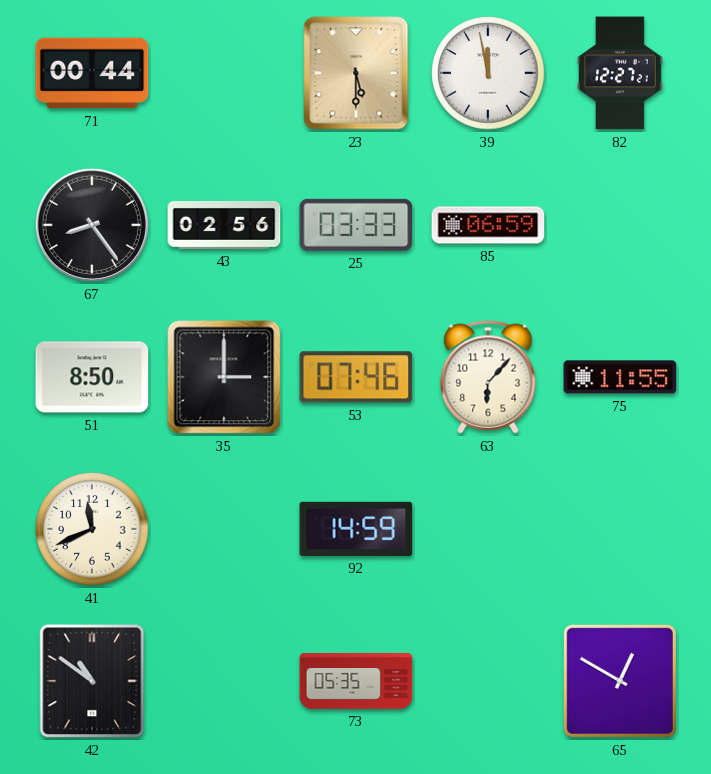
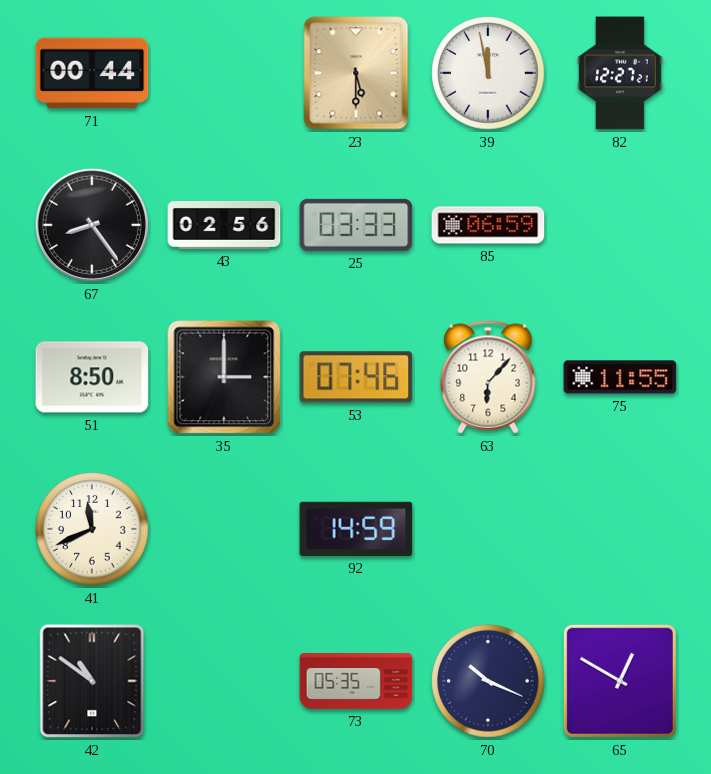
70: none -> 10:19
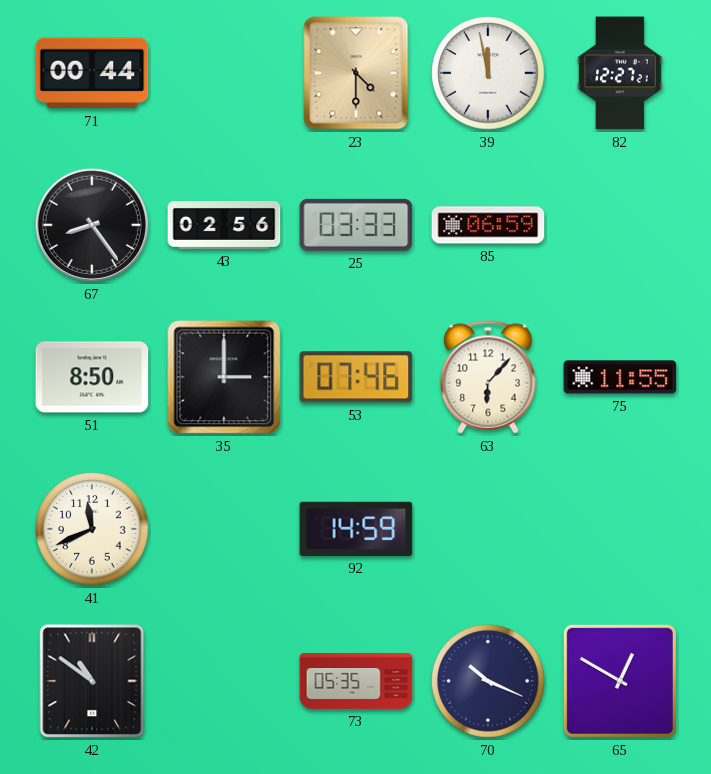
23: 5:30 -> 4:30
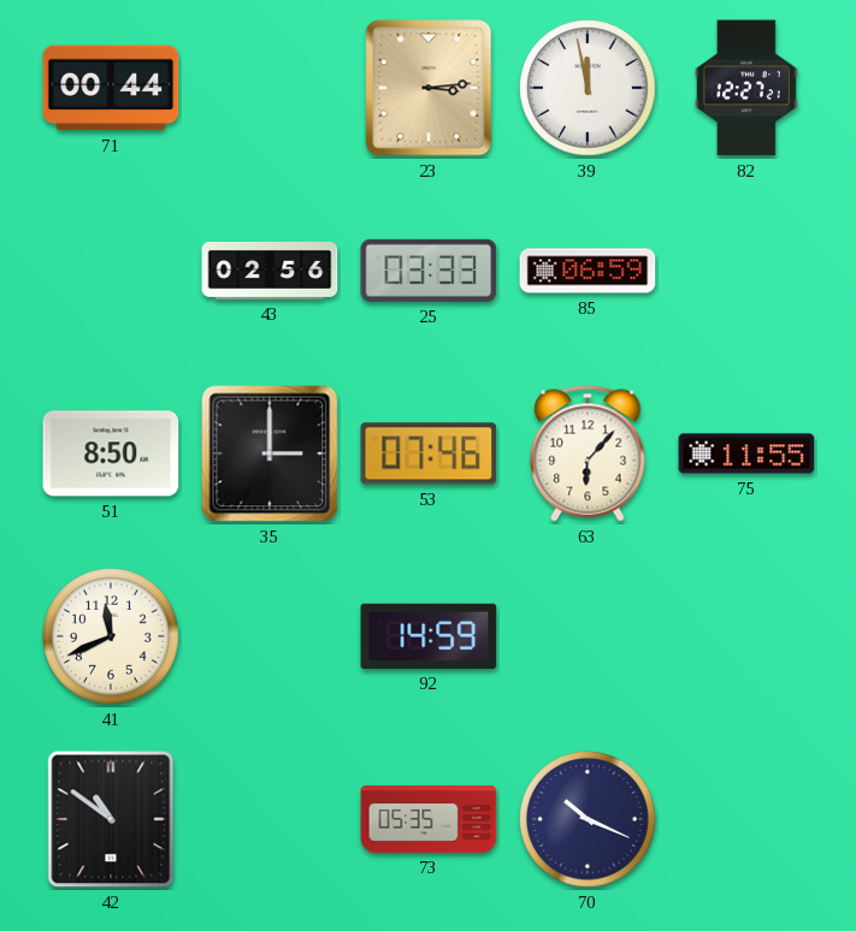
23: 4:30 -> 3:14
67: 8:24 -> none
65: 12:50 -> none
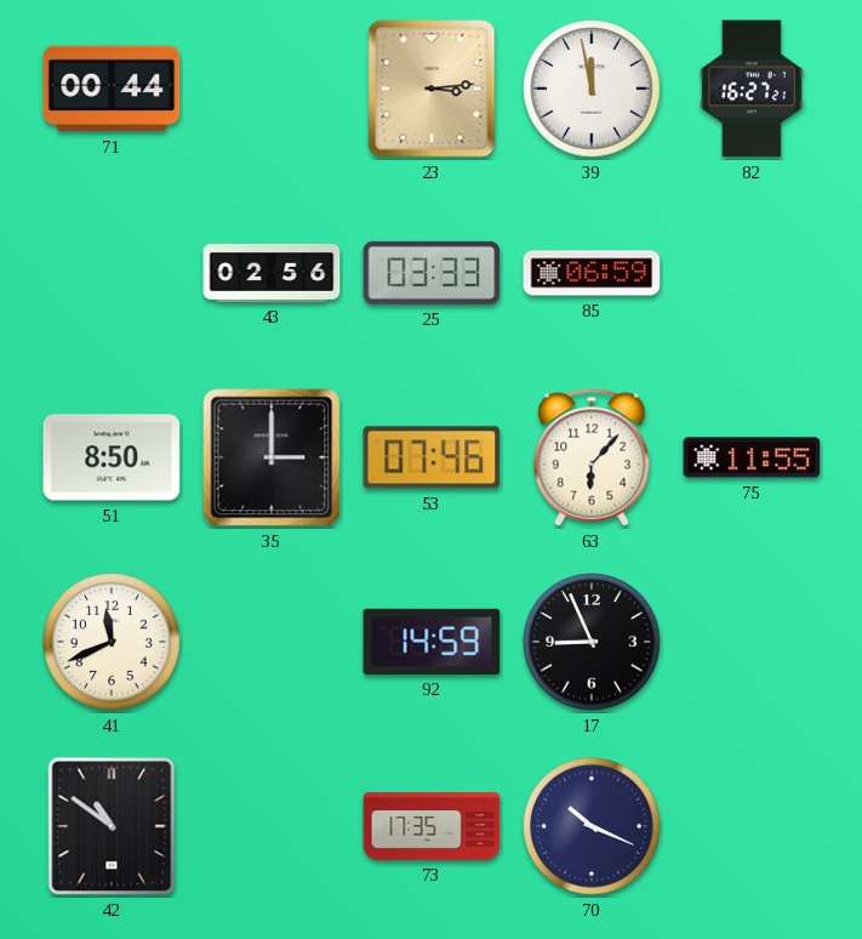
82: 12:27 -> 16:27
17: none -> 8:56
73: 05:35 -> 17:35
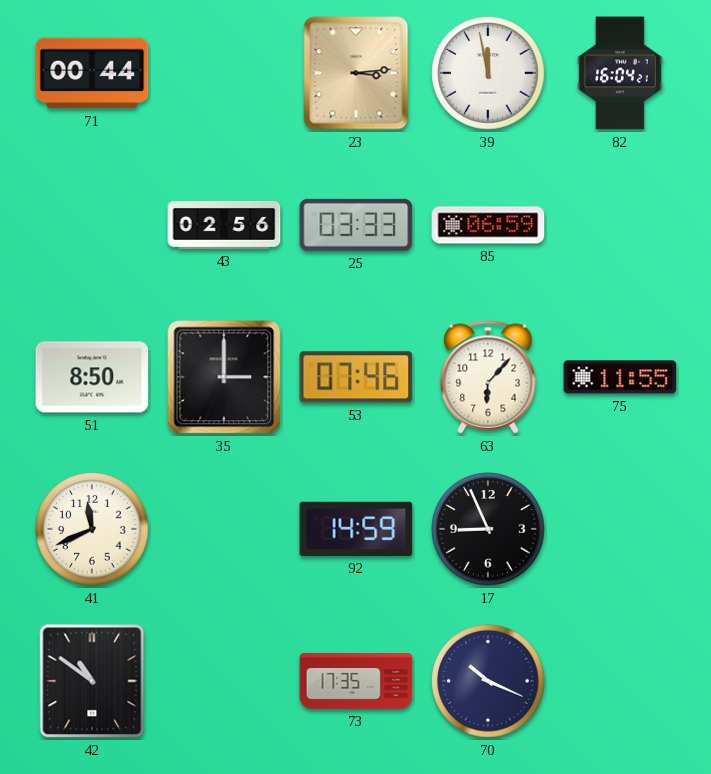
82: 16:27 -> 16:04
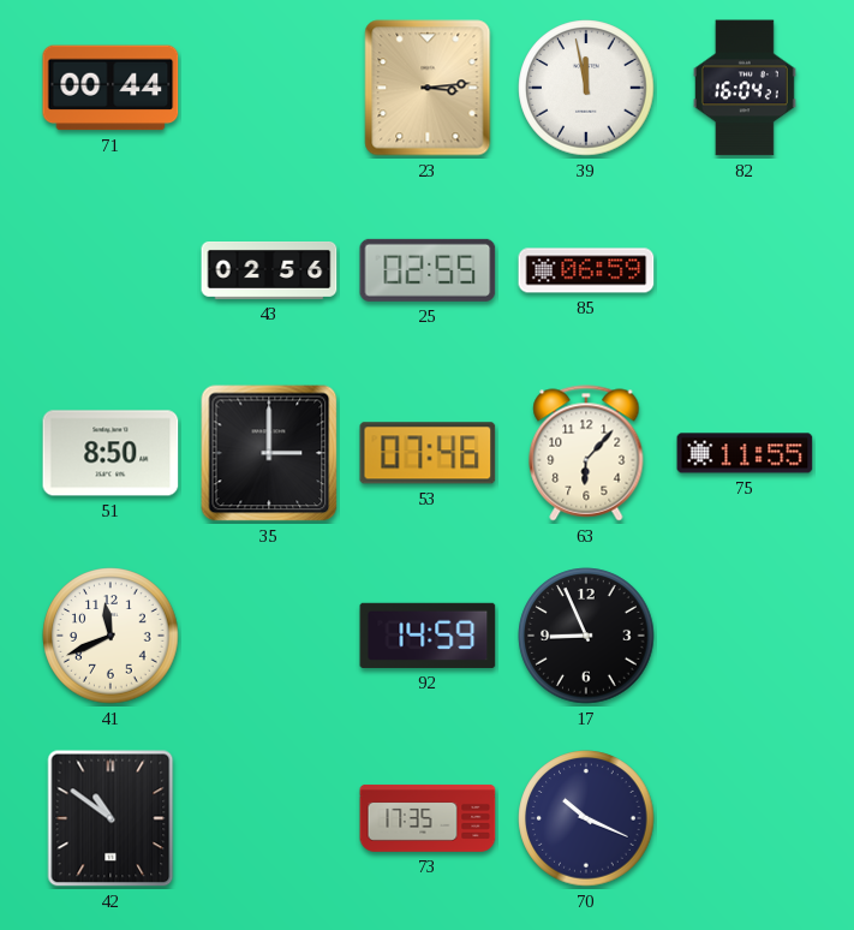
25: 03:33 -> 02:55
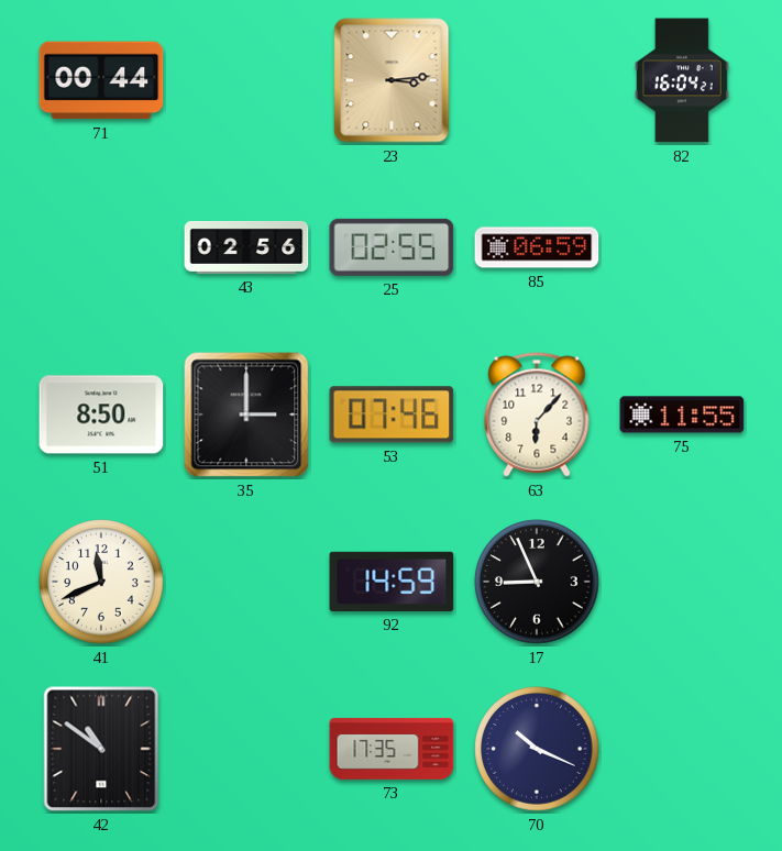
39: 11:58 -> none
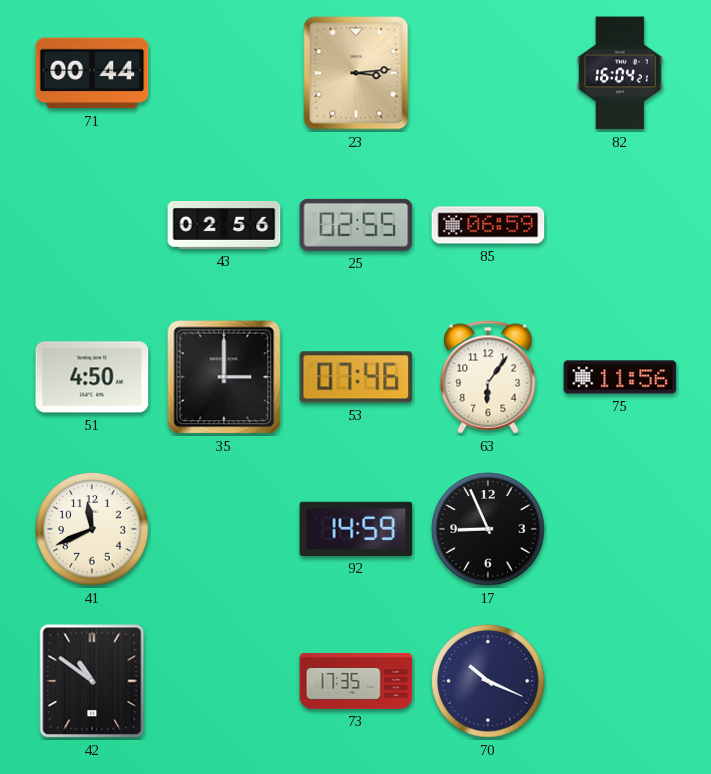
51: 8:50 -> 4:50
63: 6:07 -> 6:06
75: 11:55 -> 11:56
